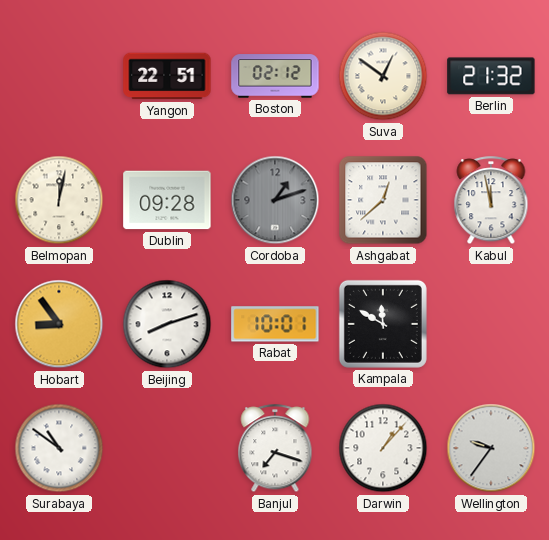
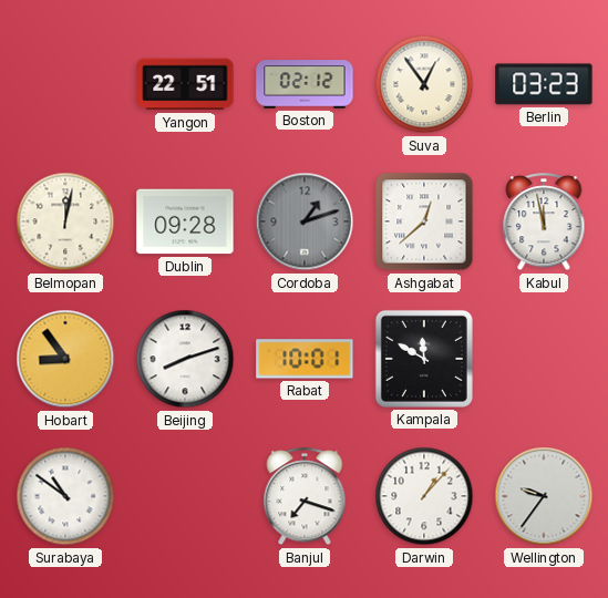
Suva: 12:51 -> 12:54
Berlin: 21:32 -> 03:23
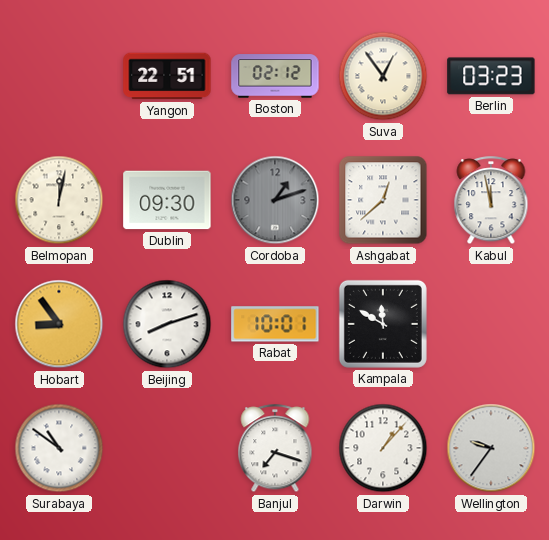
Dublin: 09:28 -> 09:30
